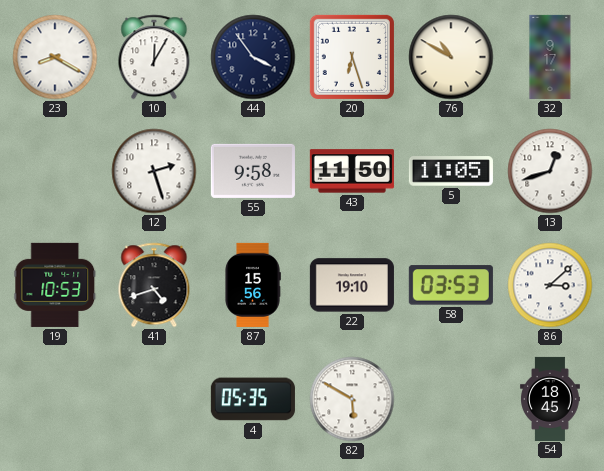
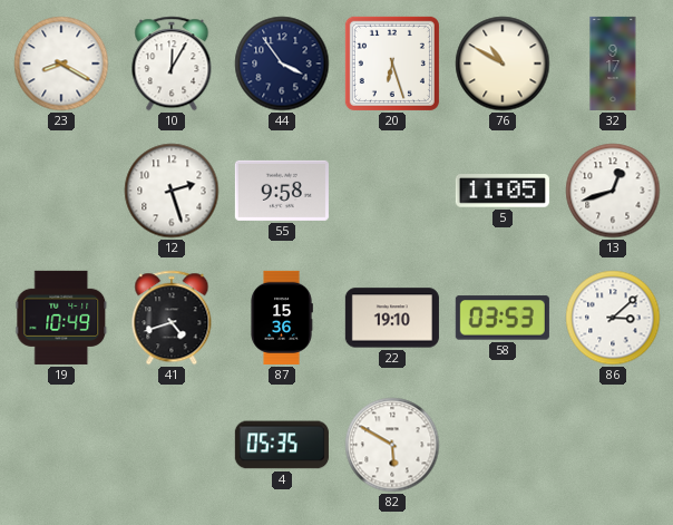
43: 11:50 -> none
19: 10:53 -> 10:49
87: 15:56 -> 15:36
54: 18:45 -> none
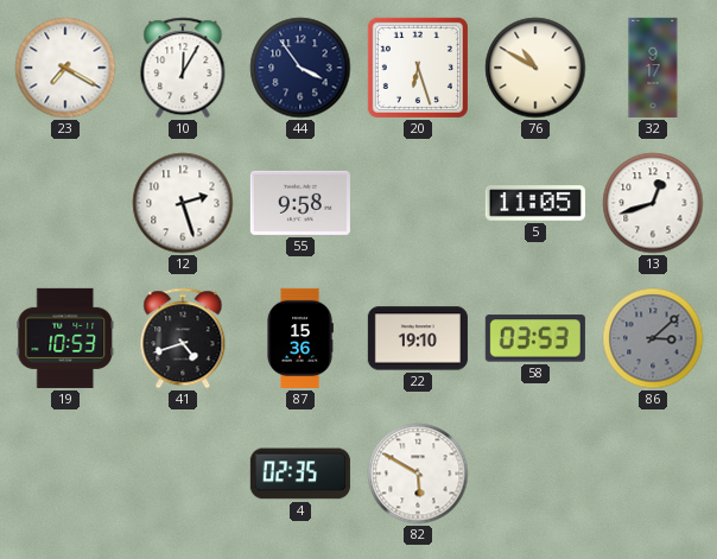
23: 8:20 -> 7:20
19: 10:49 -> 10:53
86 dial: white -> grey
4: 05:35 -> 02:35
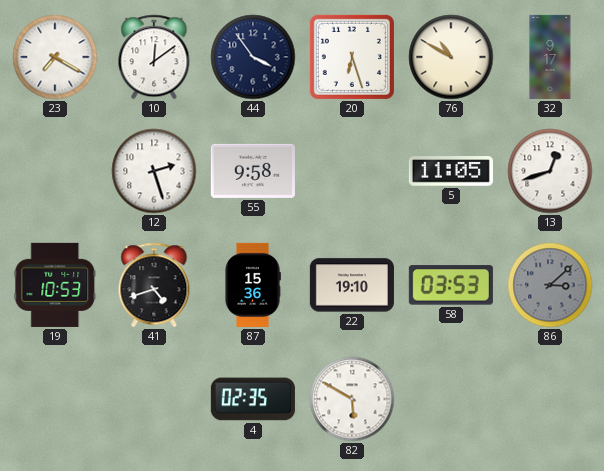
10: 12:05 -> 12:09
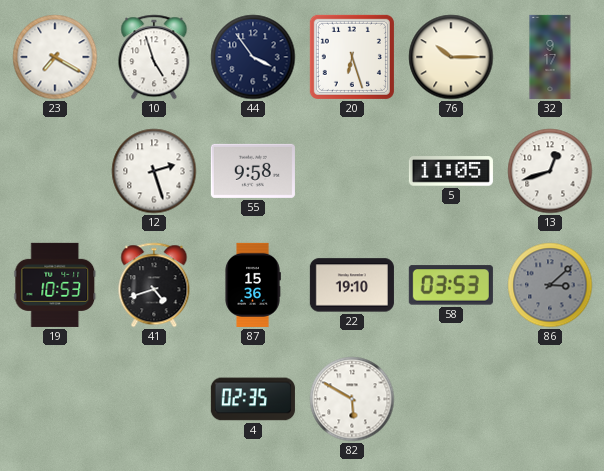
10: 12:09 -> 4:57
76: 10:50 -> 10:15
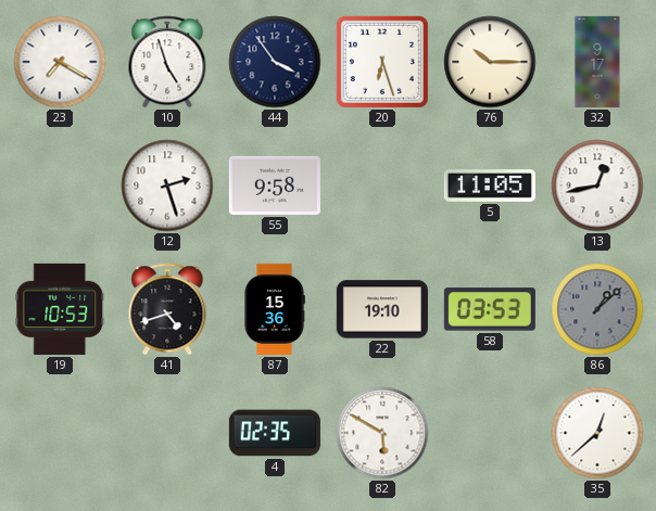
13: 12:42 -> 12:43
86: 3:08 -> 1:08
35: none -> 12:38
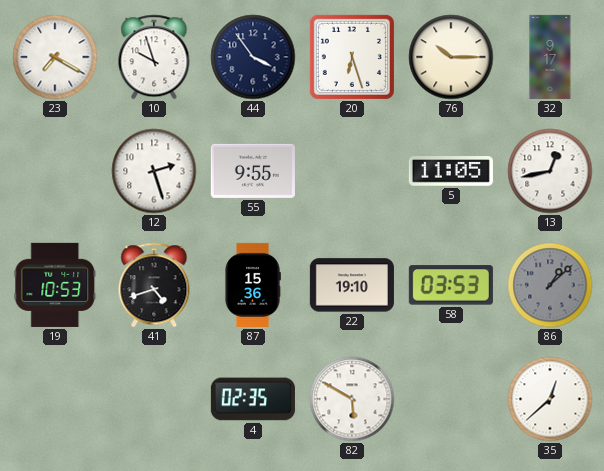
10: 4:57 -> 9:57
55: 9:58 -> 9:55
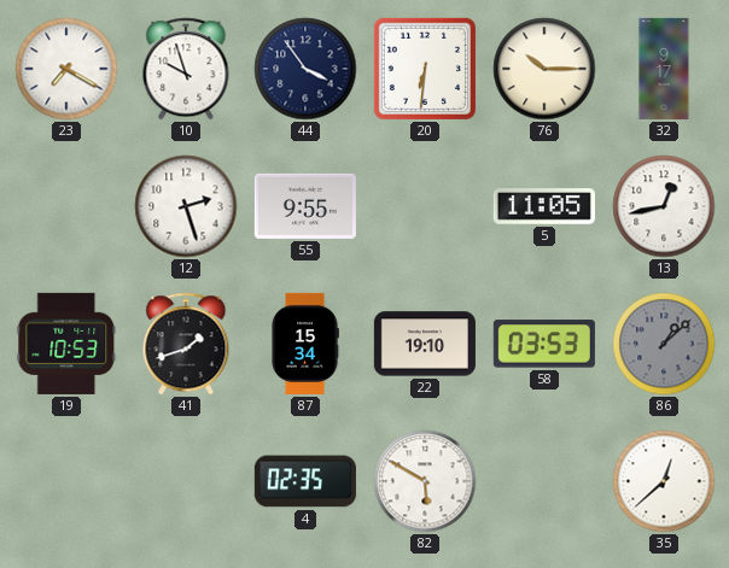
20: 6:27 -> 6:31
41: 4:42 -> 1:42
87: 15:36 -> 15:34
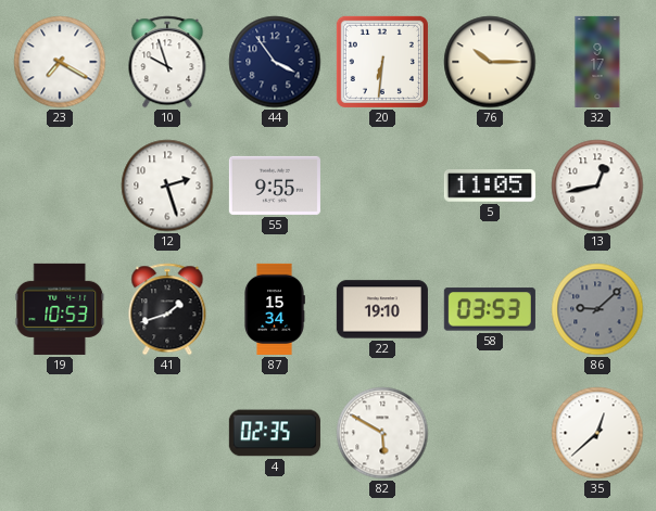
86: 1:08 -> 9:08
